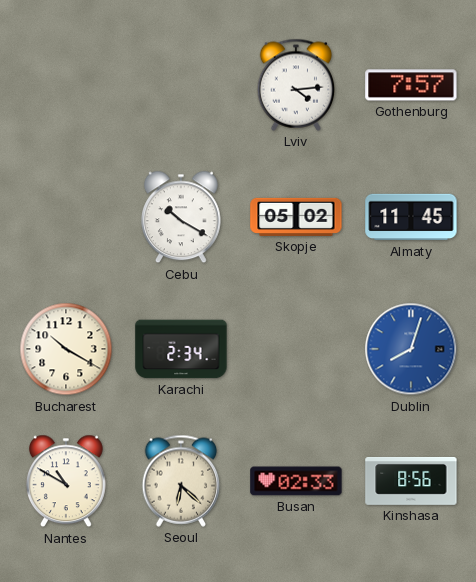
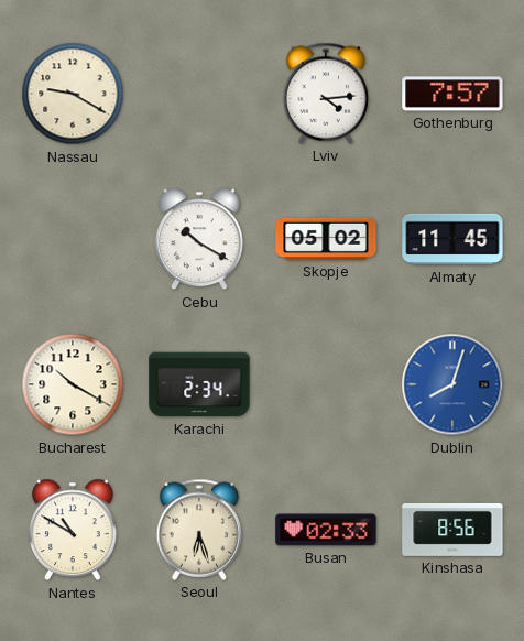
Nassau: none -> 9:20
Seoul: 6:22 -> 6:27
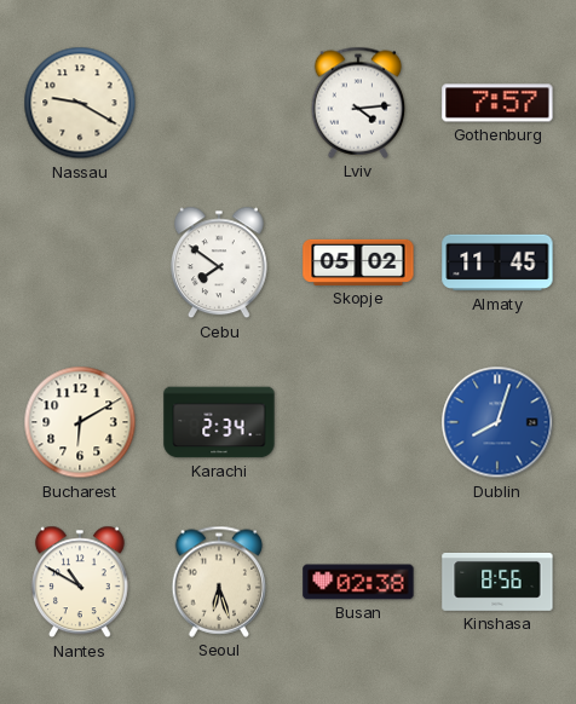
Cebu: 10:20 -> 7:51
Bucharest: 10:20 -> 6:10
Busan: 02:33 -> 02:38
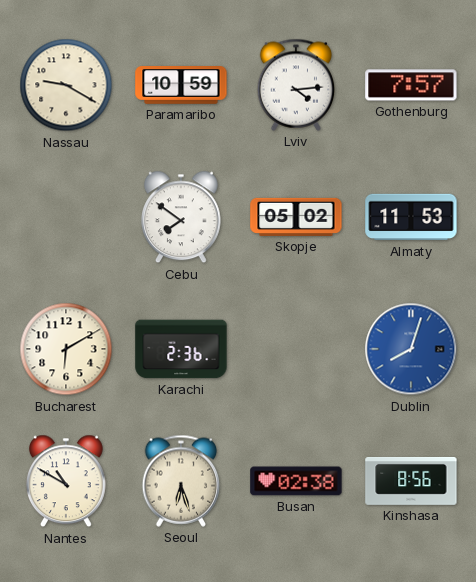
Paramaribo: none -> 10:59
Almaty: 11:45 -> 11:53
Karachi: 2:34 -> 2:36
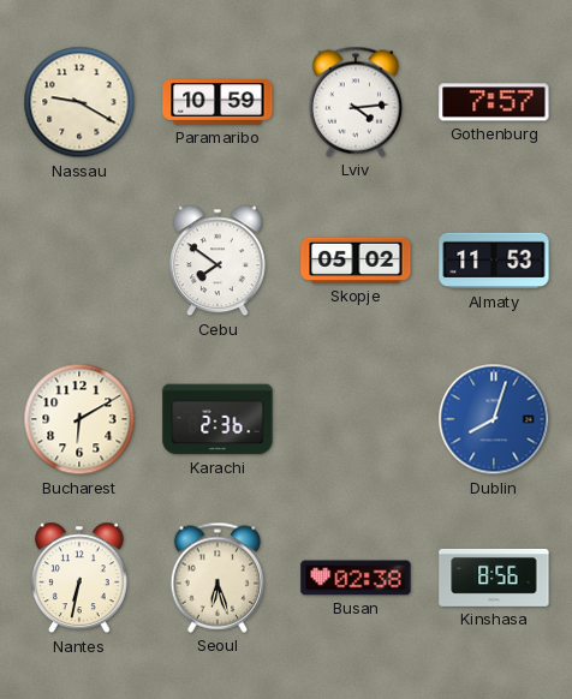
Nantes: 10:50 -> 6:32
